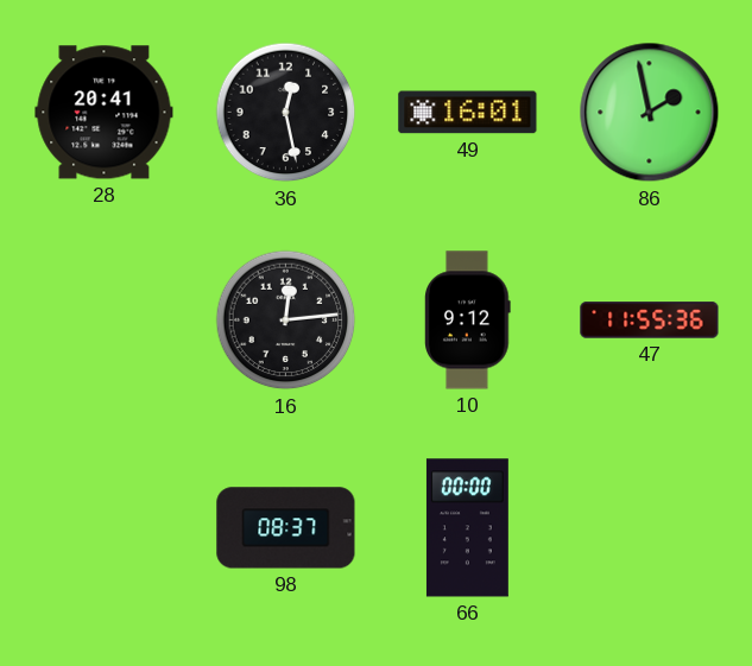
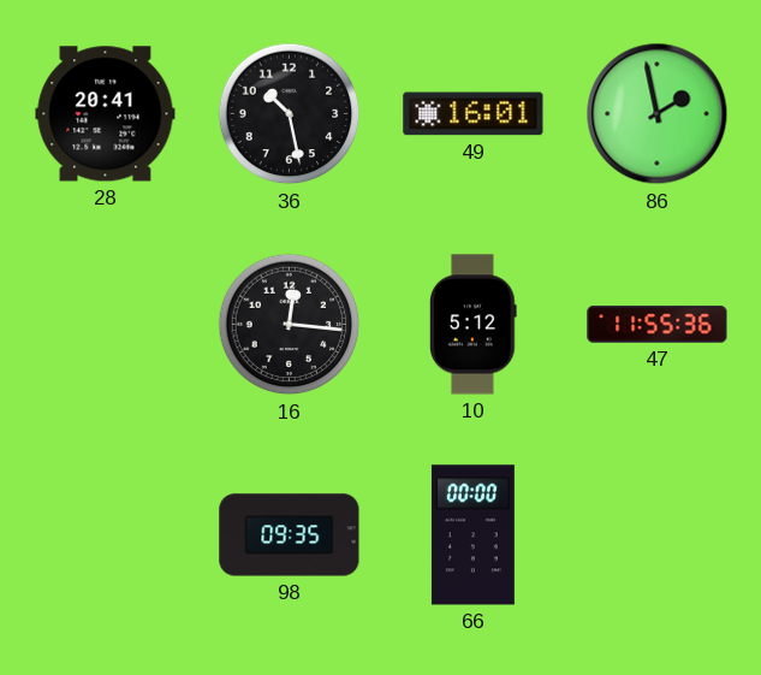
36: 12:28 -> 10:28
16: 12:14 -> 12:16
10: 9:12 -> 5:12
98: 08:37 -> 09:35
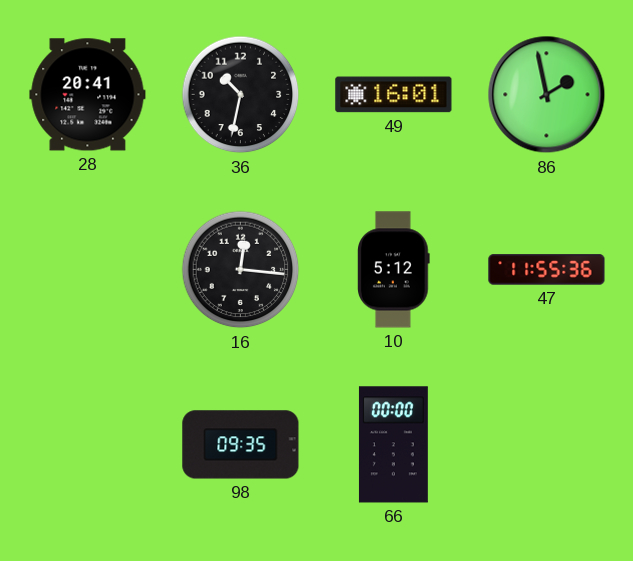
36: 10:28 -> 10:32
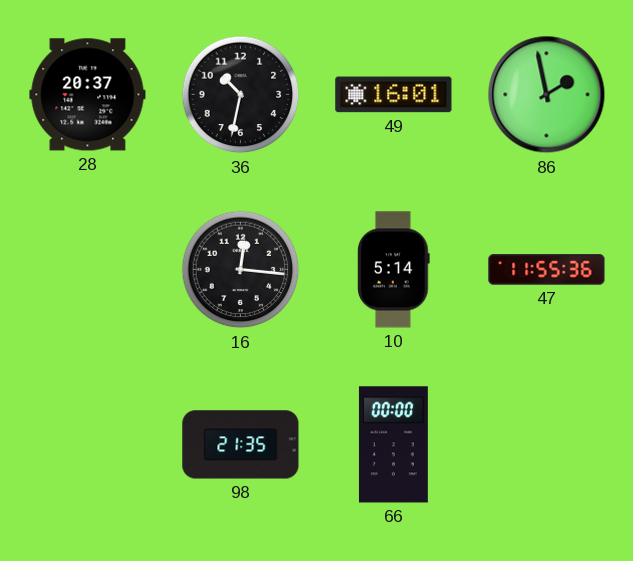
28: 20:41 -> 20:37
10: 5:12 -> 5:14
98: 09:35 -> 21:35
